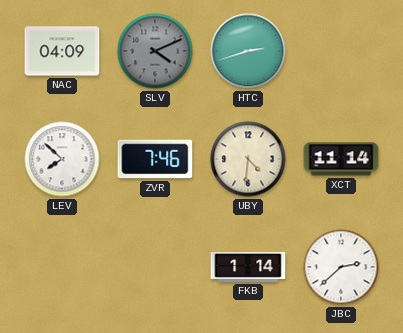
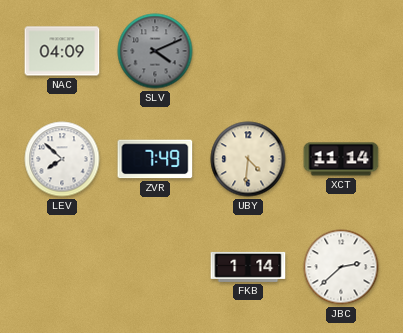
HTC: 2:42 -> none
ZVR: 7:46 -> 7:49
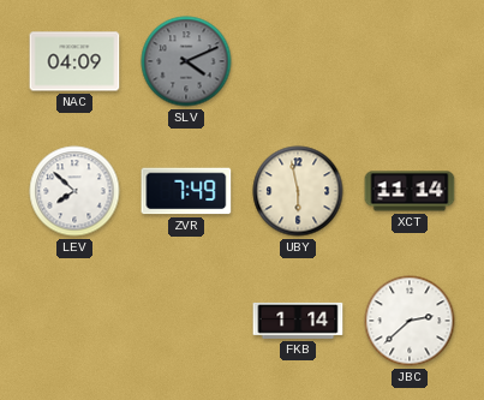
UBY: 4:31 -> 5:58
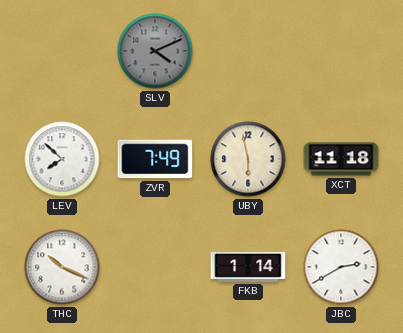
NAC: 04:09 -> none
XCT: 11:14 -> 11:18
THC: none -> 10:19
JBC: 2:38 -> 2:40
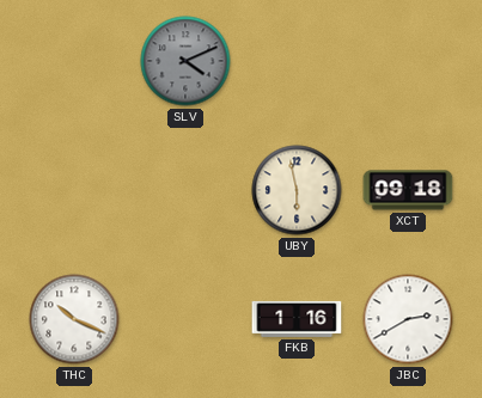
LEV: 7:52 -> none
ZVR: 7:49 -> none
XCT: 11:18 -> 09:18
FKB: 1:14 -> 1:16
